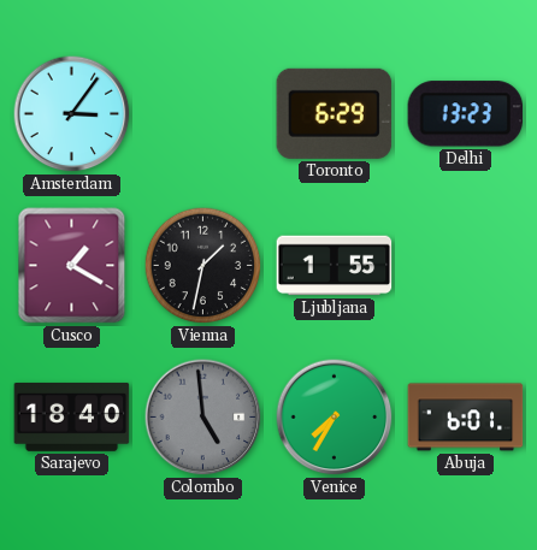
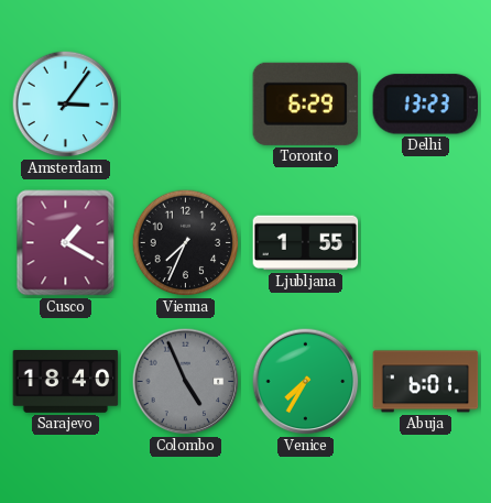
Vienna: 1:32 -> 7:34
Colombo: 4:59 -> 4:56
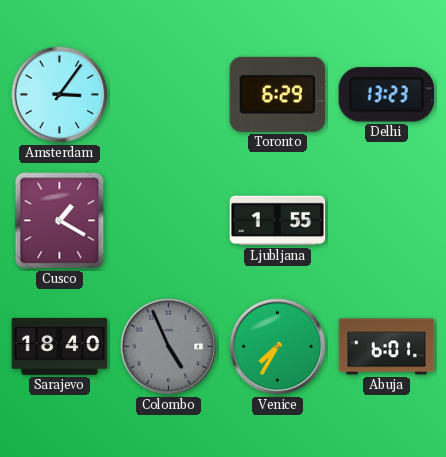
Vienna: 7:34 -> none
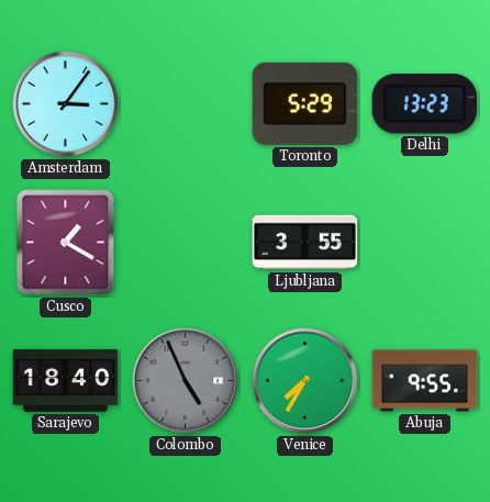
Toronto: 6:29 -> 5:29
Ljubljana: 1:55 -> 3:55
Abuja: 6:01 -> 9:55
